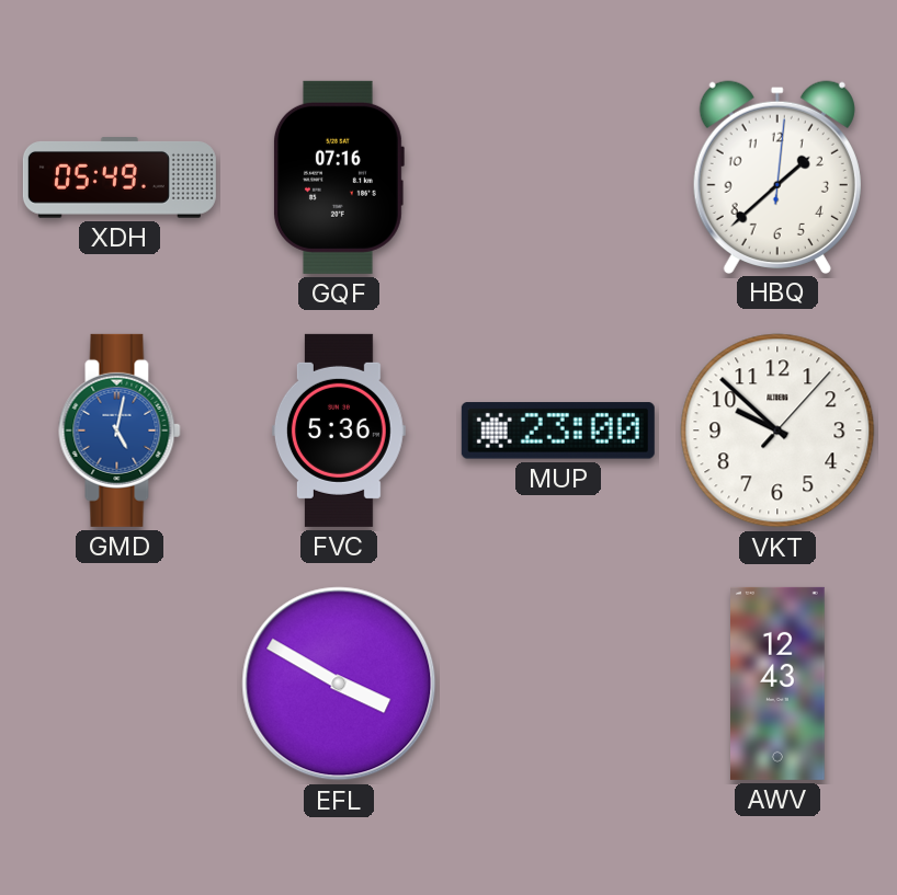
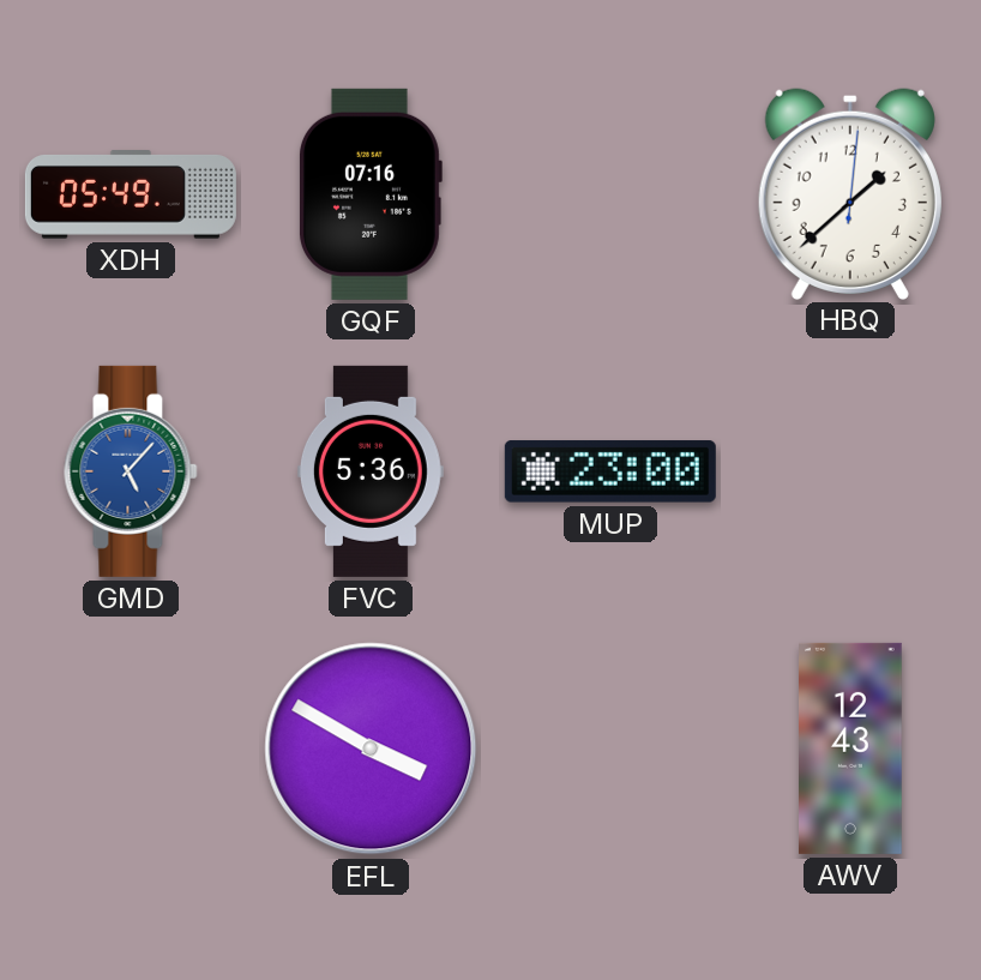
GMD: 5:02 -> 5:07
VKT: 9:52 -> none
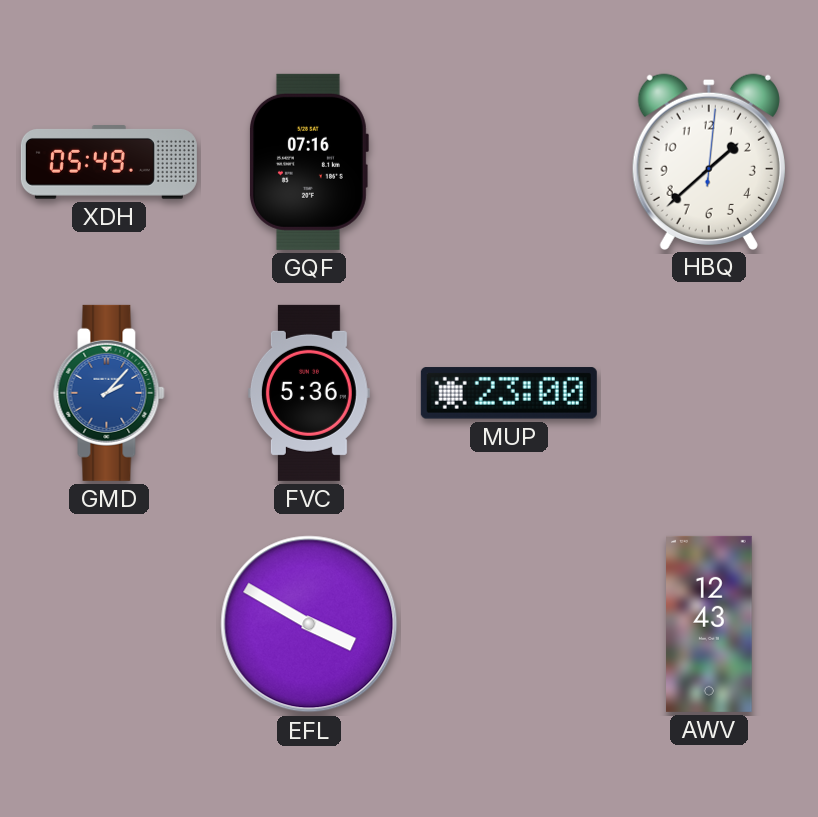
GMD: 5:07 -> 2:07
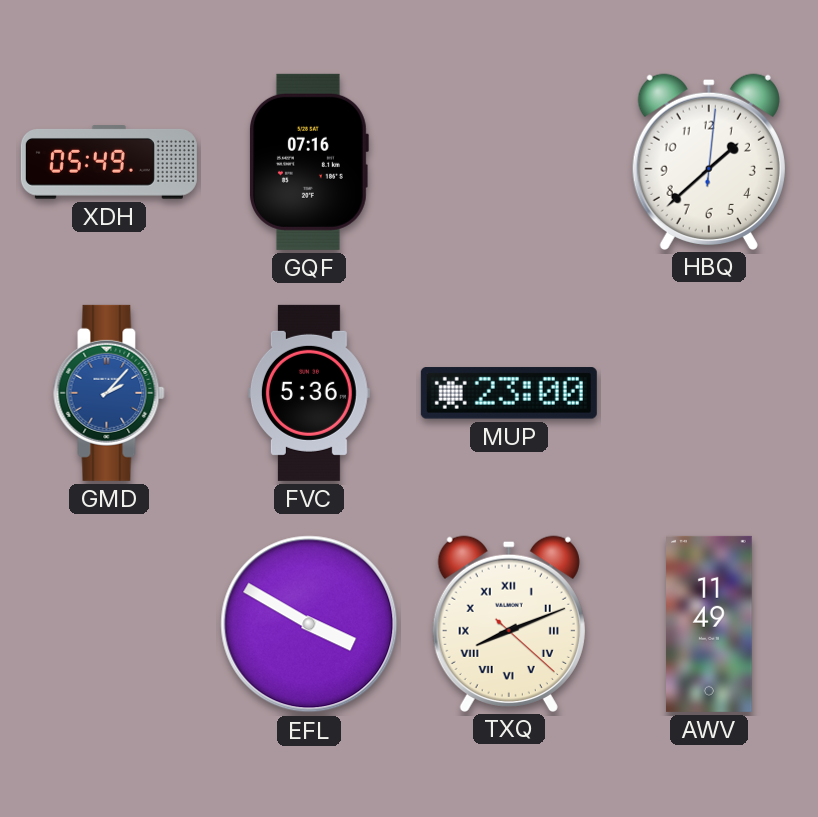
TXQ: none -> 8:11
AWV: 12:43 -> 11:49
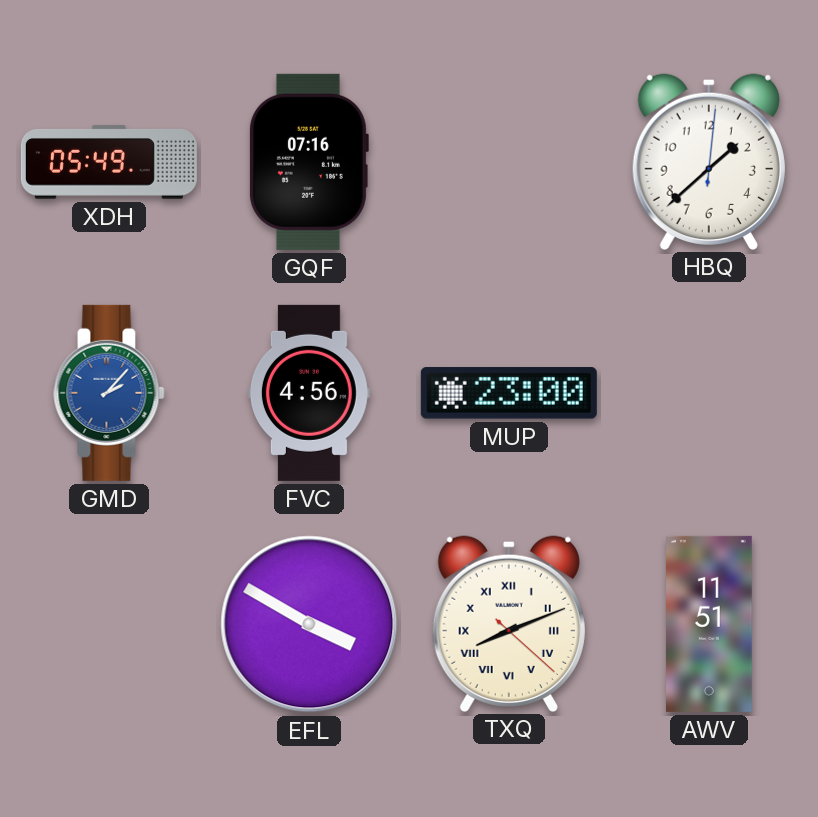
FVC: 5:36 -> 4:56
AWV: 11:49 -> 11:51
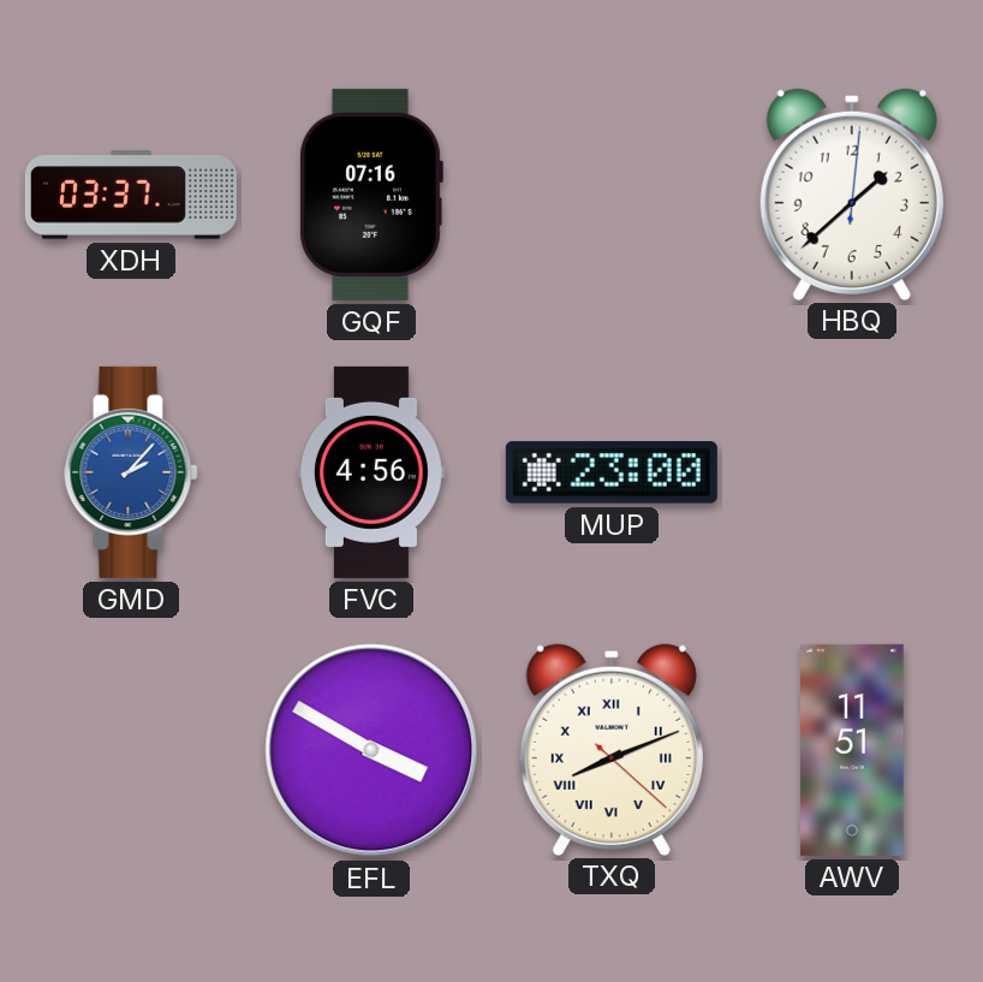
XDH: 05:49 -> 03:37
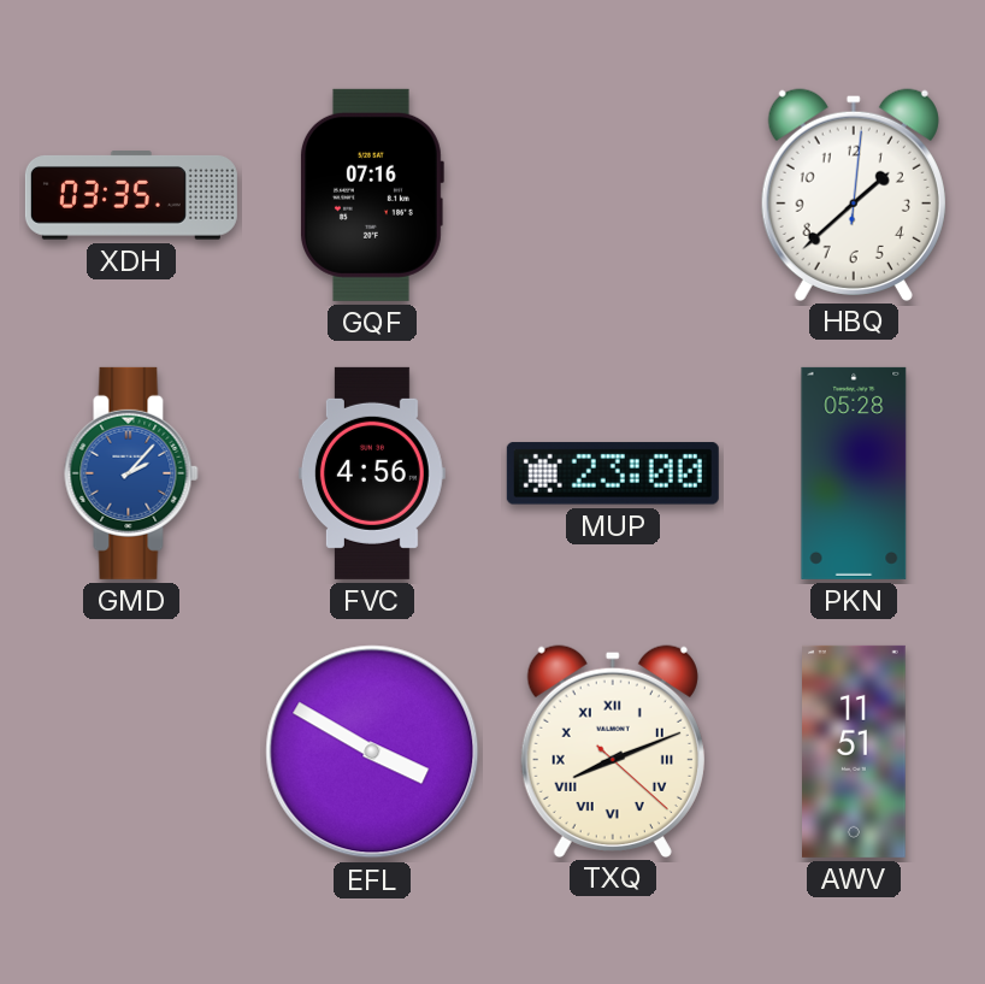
XDH: 03:37 -> 03:35
PKN: none -> 05:28
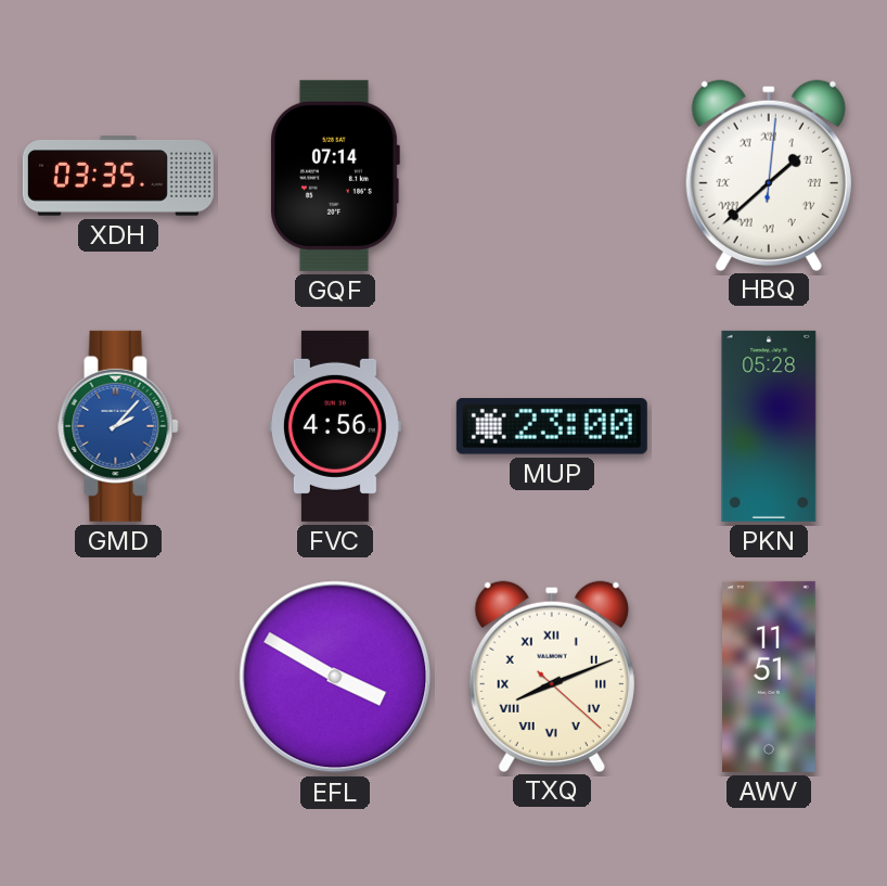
GQF: 07:16 -> 07:14
HBQ numerals: Arabic -> Roman
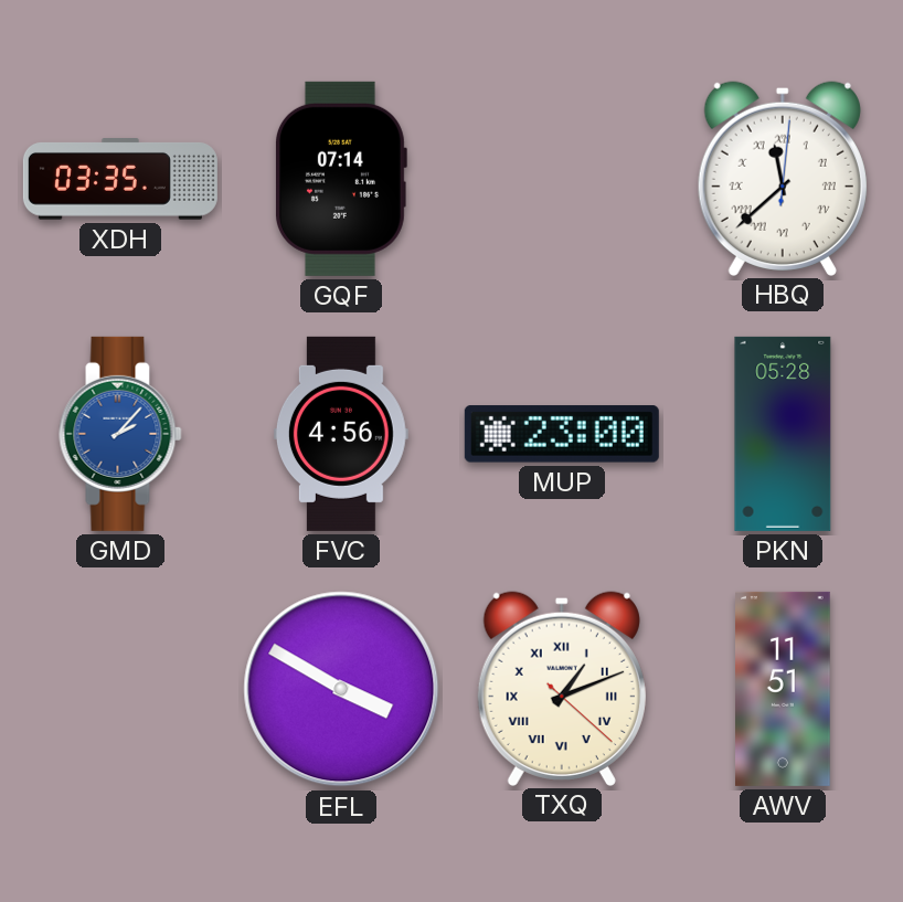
HBQ: 1:38 -> 11:38
TXQ: 8:11 -> 1:11
